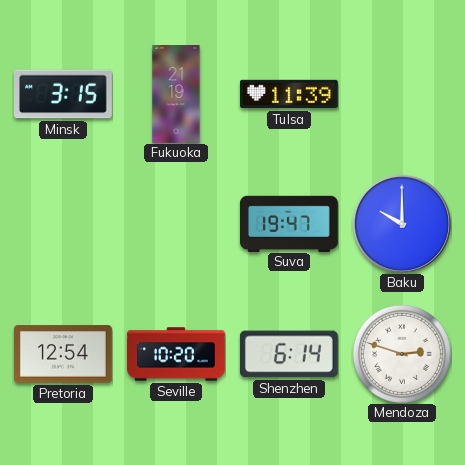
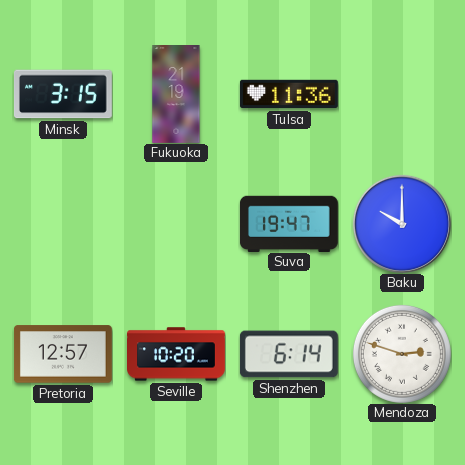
Tulsa: 11:39 -> 11:36
Pretoria: 12:54 -> 12:57
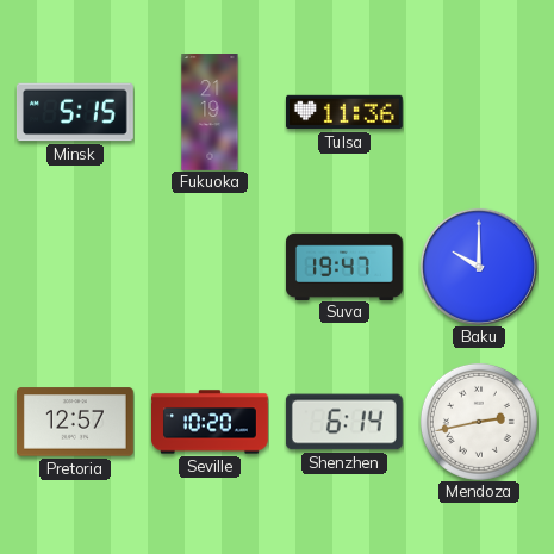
Minsk: 3:15 -> 5:15
Mendoza: 2:48 -> 2:43
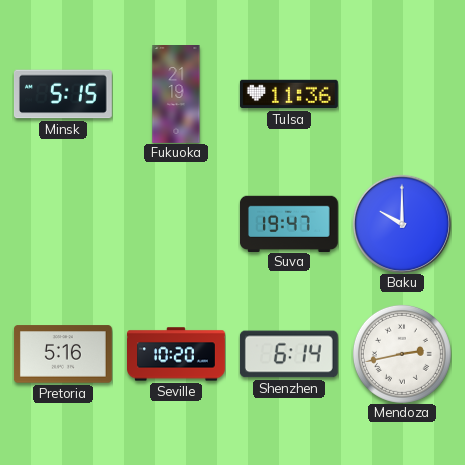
Pretoria: 12:57 -> 5:16
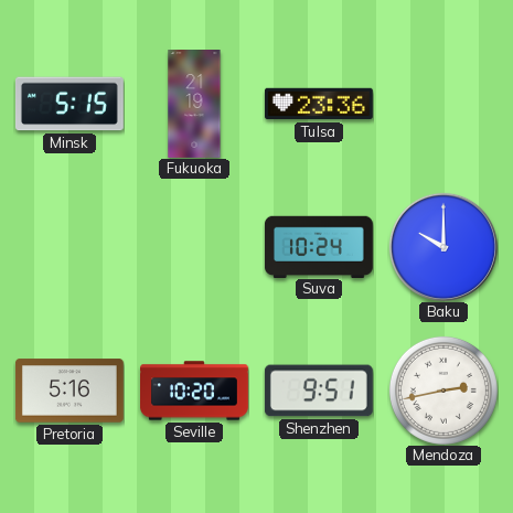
Tulsa: 11:36 -> 23:36
Suva: 19:47 -> 10:24
Shenzhen: 6:14 -> 9:51
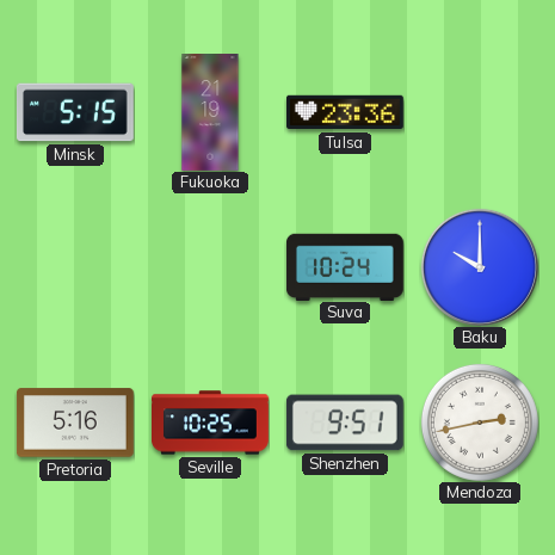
Seville: 10:20 -> 10:25
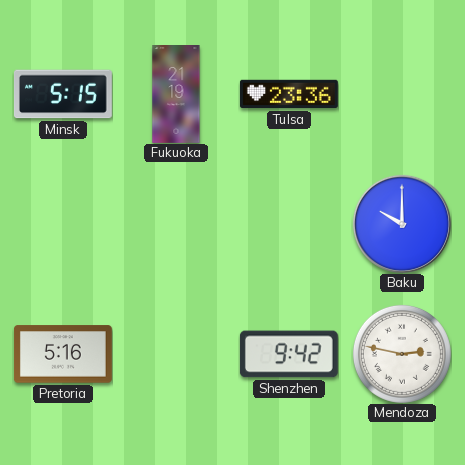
Suva: 10:24 -> none
Seville: 10:25 -> none
Shenzhen: 9:51 -> 9:42
Mendoza: 2:43 -> 2:47
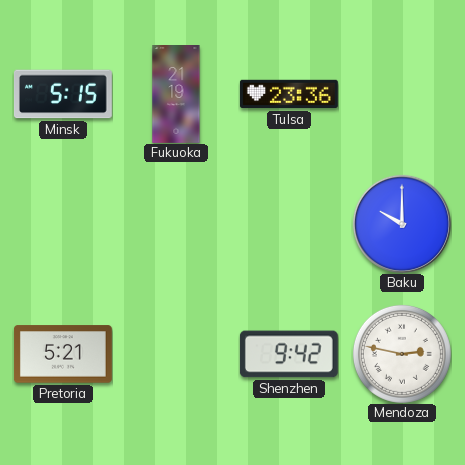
Pretoria: 5:16 -> 5:21
